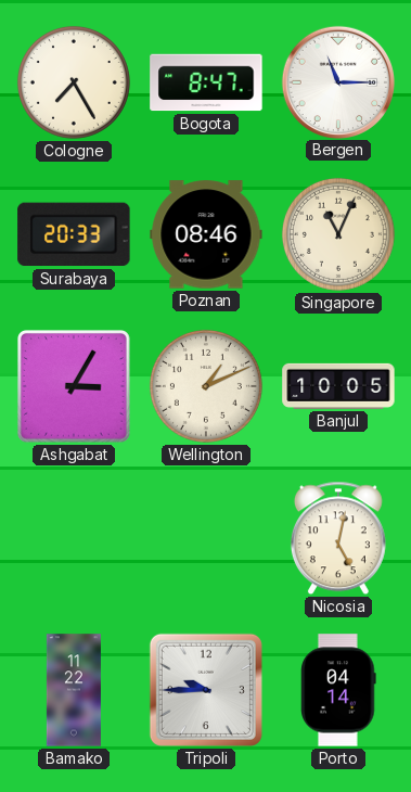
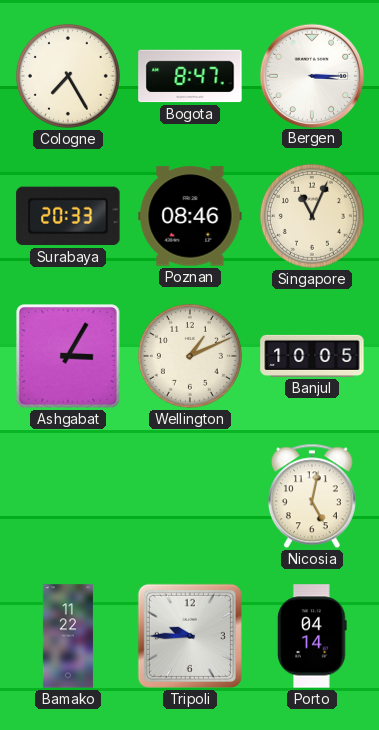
Bergen: 11:15 -> 3:15
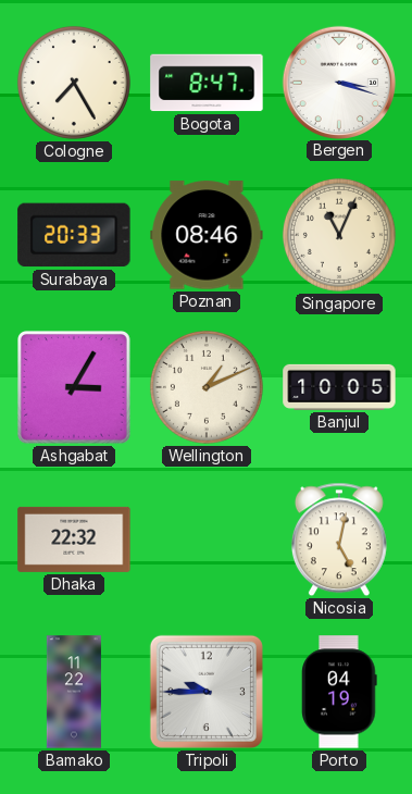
Bergen: 3:15 -> 3:18
Dhaka: none -> 22:32
Porto: 04:14 -> 04:19
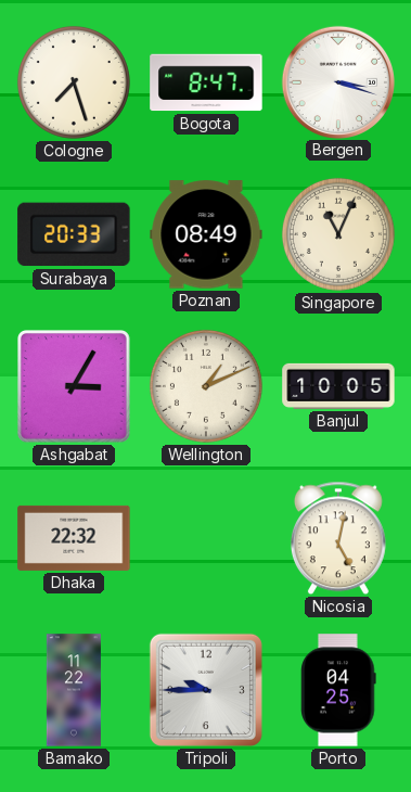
Cologne: 7:25 -> 7:27
Poznan: 08:46 -> 08:49
Porto: 04:19 -> 04:25
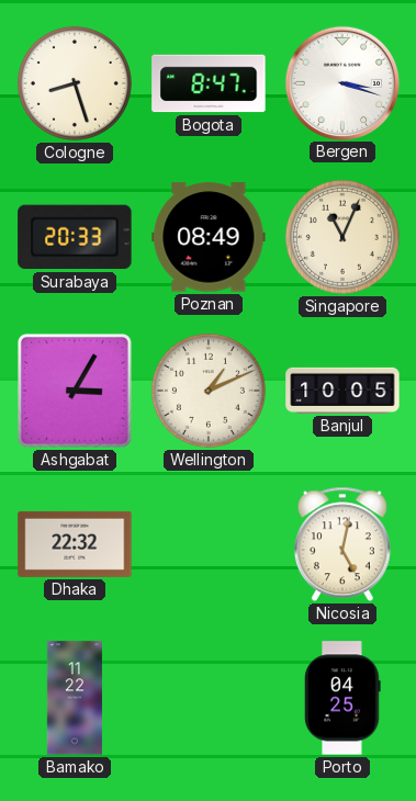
Cologne: 7:27 -> 8:27
Tripoli: 9:45 -> none
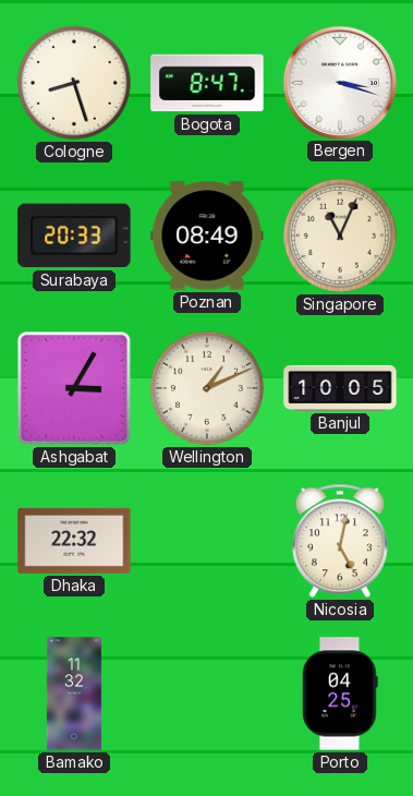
Bamako: 11:22 -> 11:32
